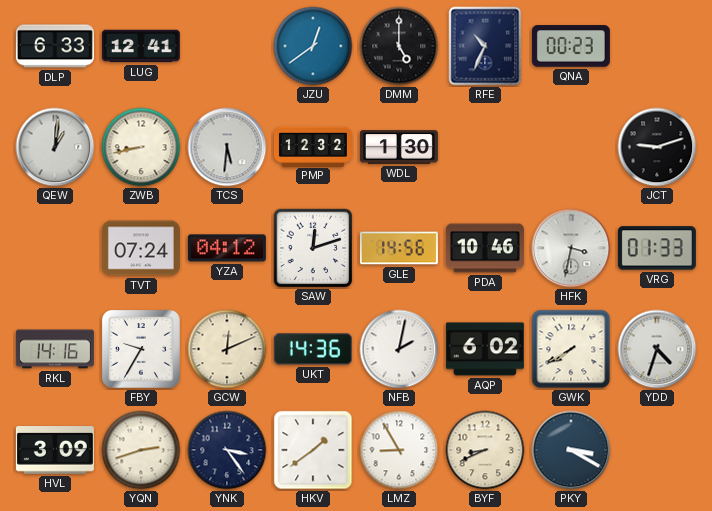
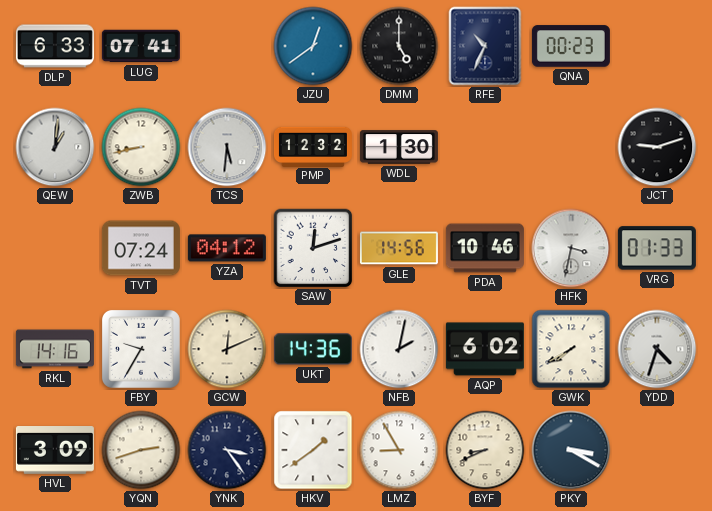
LUG: 12:41 -> 07:41
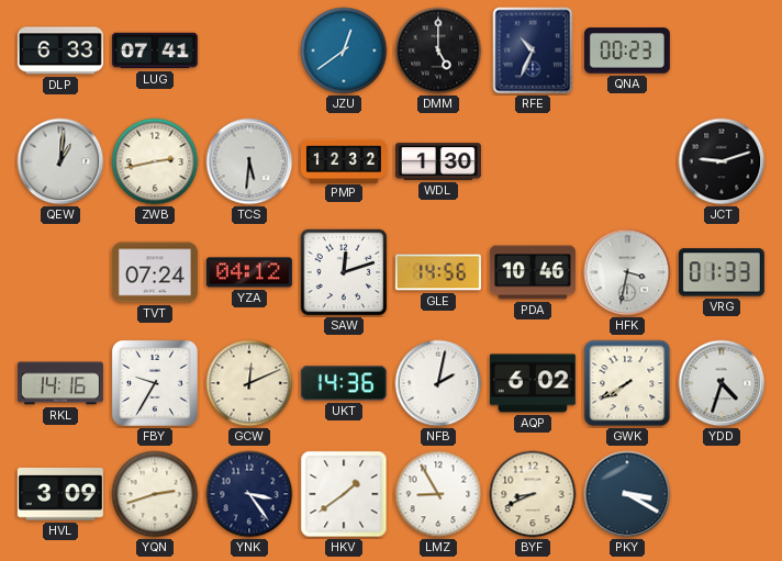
ZWB: 8:43 -> 2:43
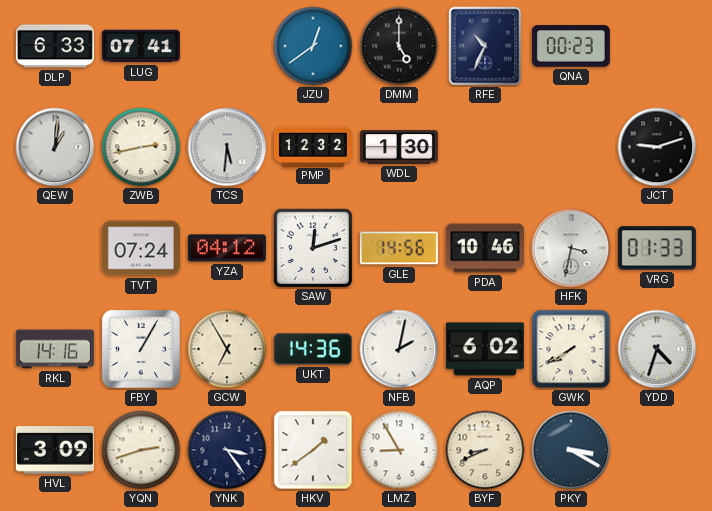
FBY: 9:35 -> 1:05
GCW: 12:11 -> 6:55
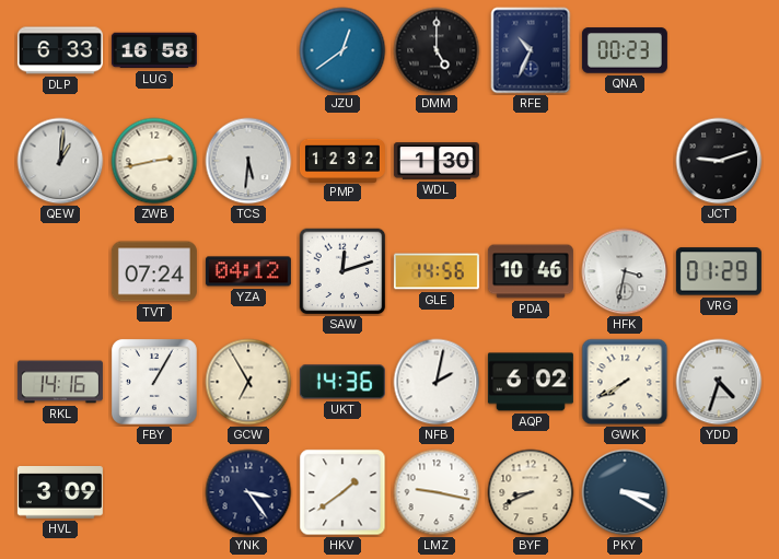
LUG: 07:41 -> 16:58
VRG: 01:33 -> 01:29
YQN: 2:42 -> none
LMZ: 8:55 -> 9:17
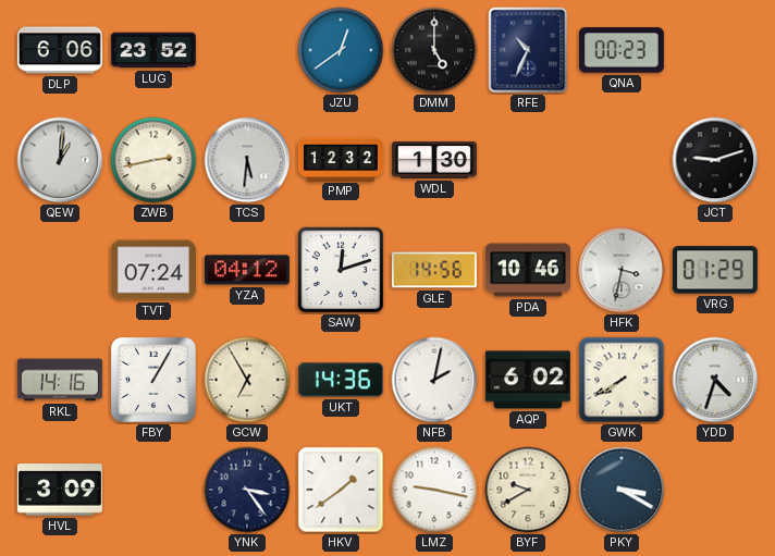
DLP: 6:33 -> 6:06
LUG: 16:58 -> 23:52
BYF: 8:41 -> 9:40
